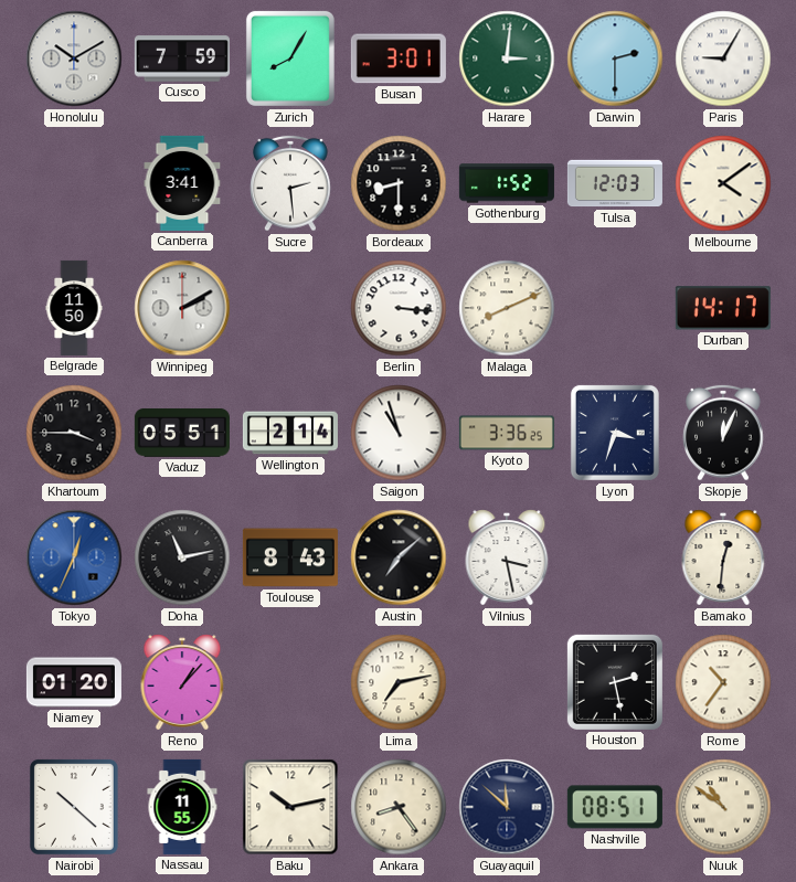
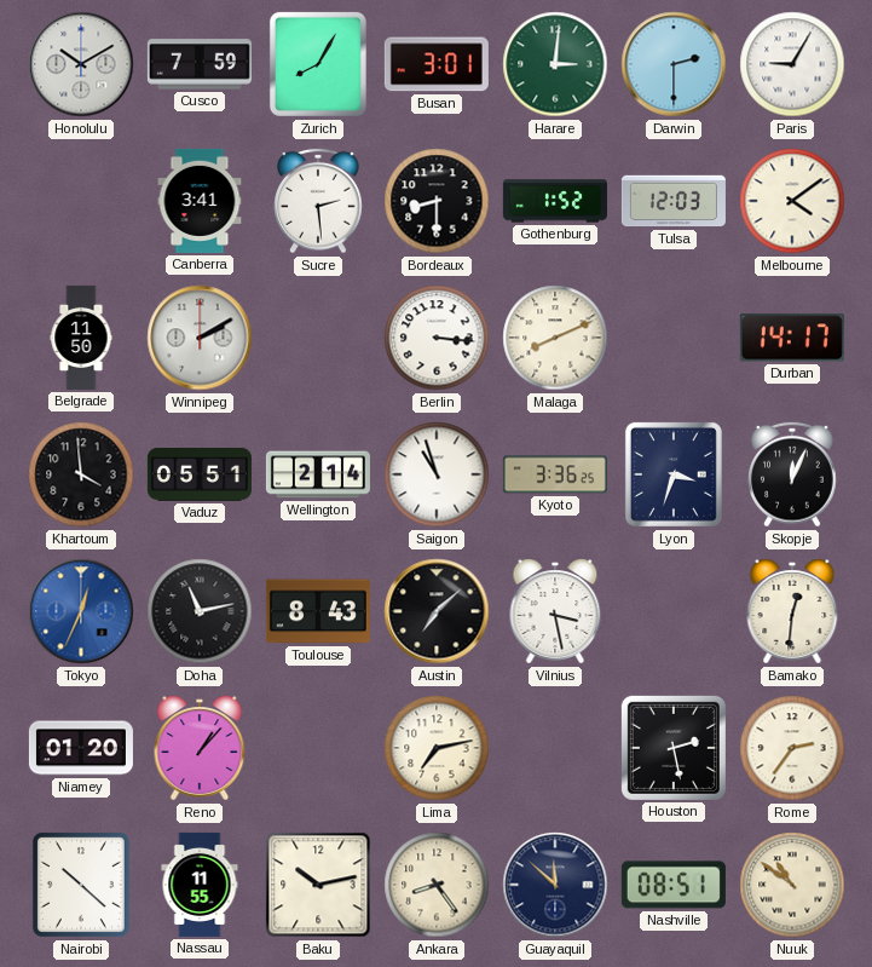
Khartoum: 3:45 -> 3:59
Rome: 10:36 -> 2:36
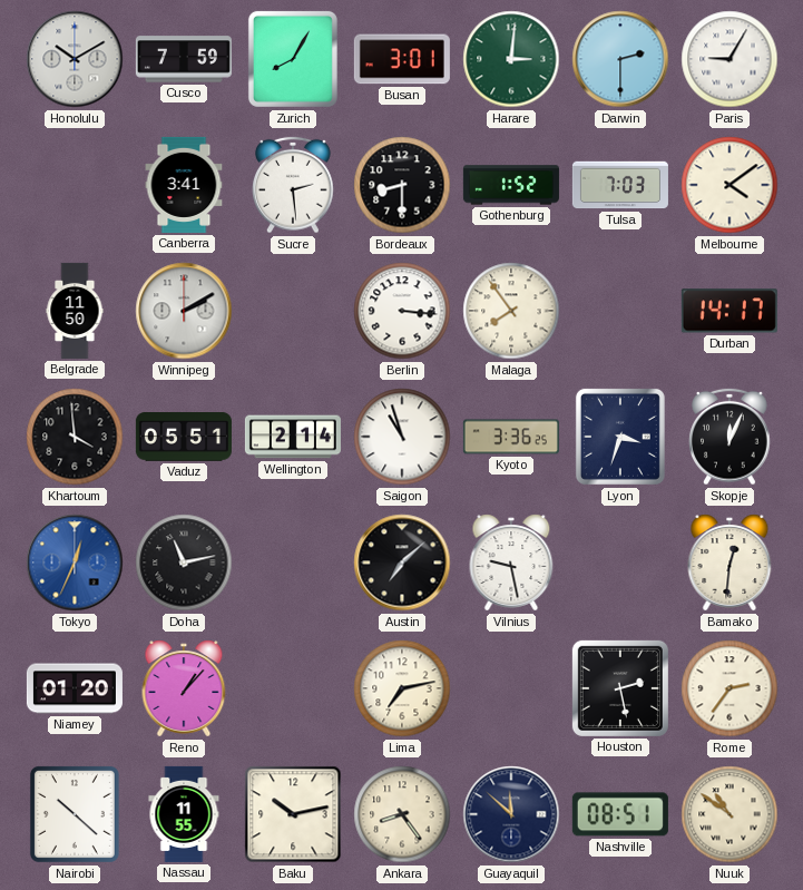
Tulsa: 12:03 -> 7:03
Malaga: 8:11 -> 7:54
Toulouse: 8:43 -> none
Vilnius: 3:28 -> 9:28
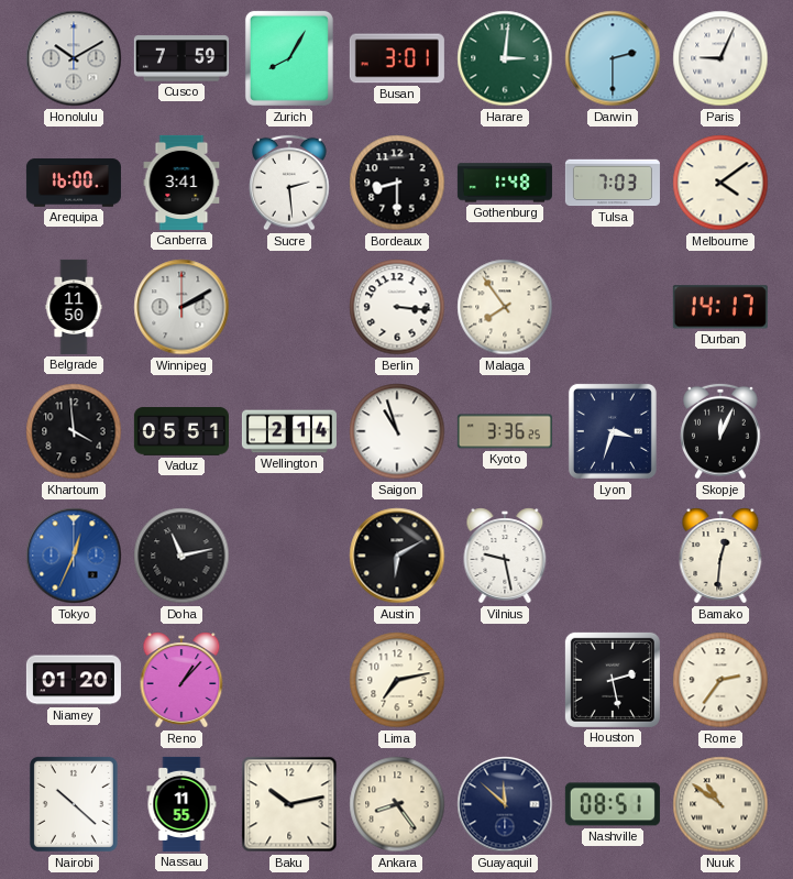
Paris: 9:05 -> 9:04
Arequipa: none -> 16:00
Gothenburg: 1:52 -> 1:48
Austin: 7:08 -> 6:10
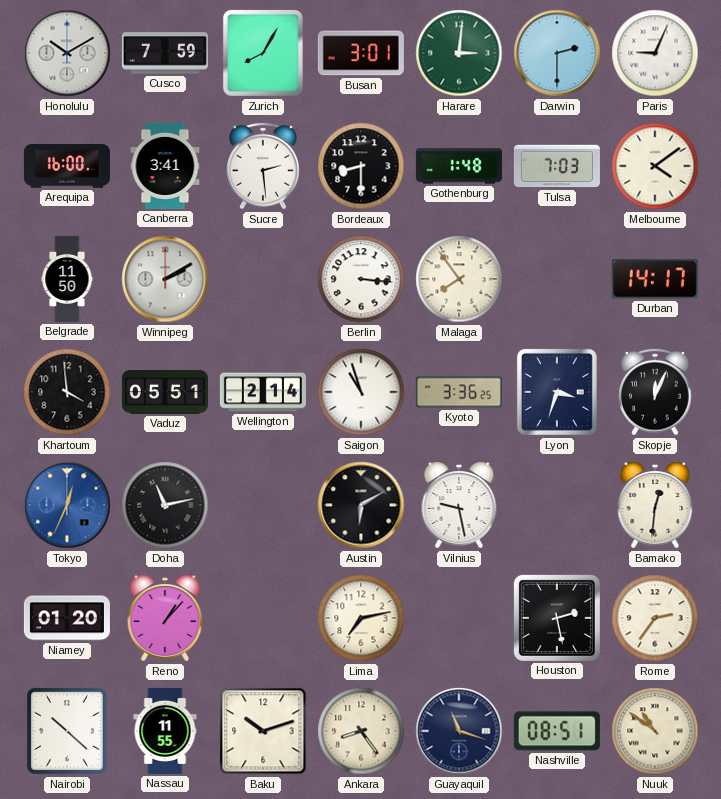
Baku: 10:13 -> 10:12
Guayaquil: 11:52 -> 11:18
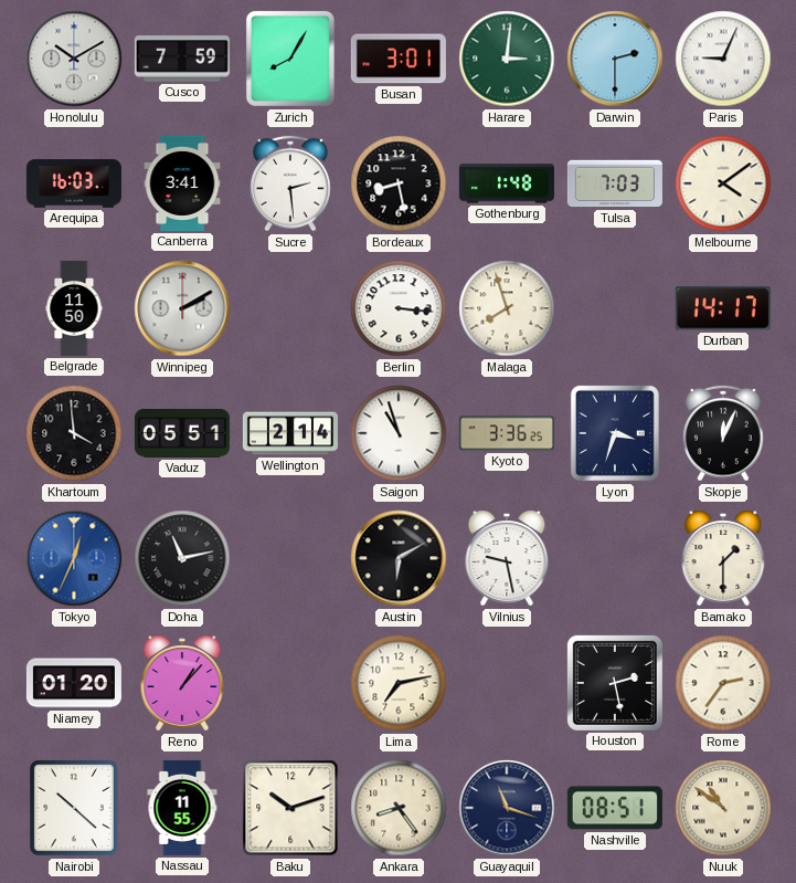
Arequipa: 16:00 -> 16:03
Bordeaux: 8:30 -> 8:28
Malaga: 7:54 -> 7:57
Bamako: 12:31 -> 1:30
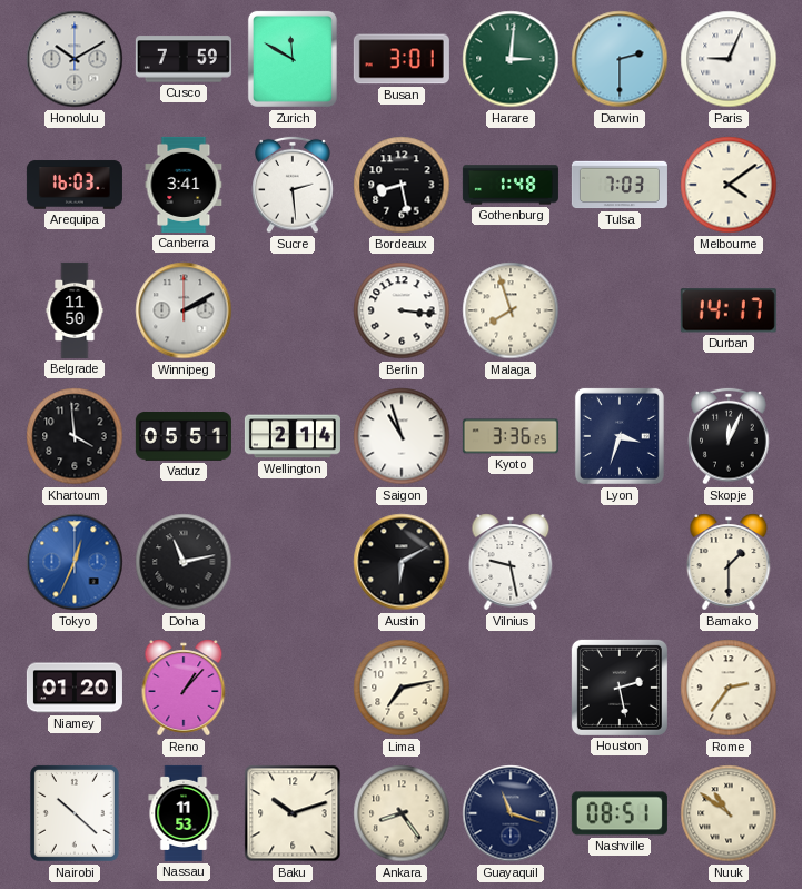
Zurich: 8:05 -> 11:50
Nassau: 11:55 -> 11:53
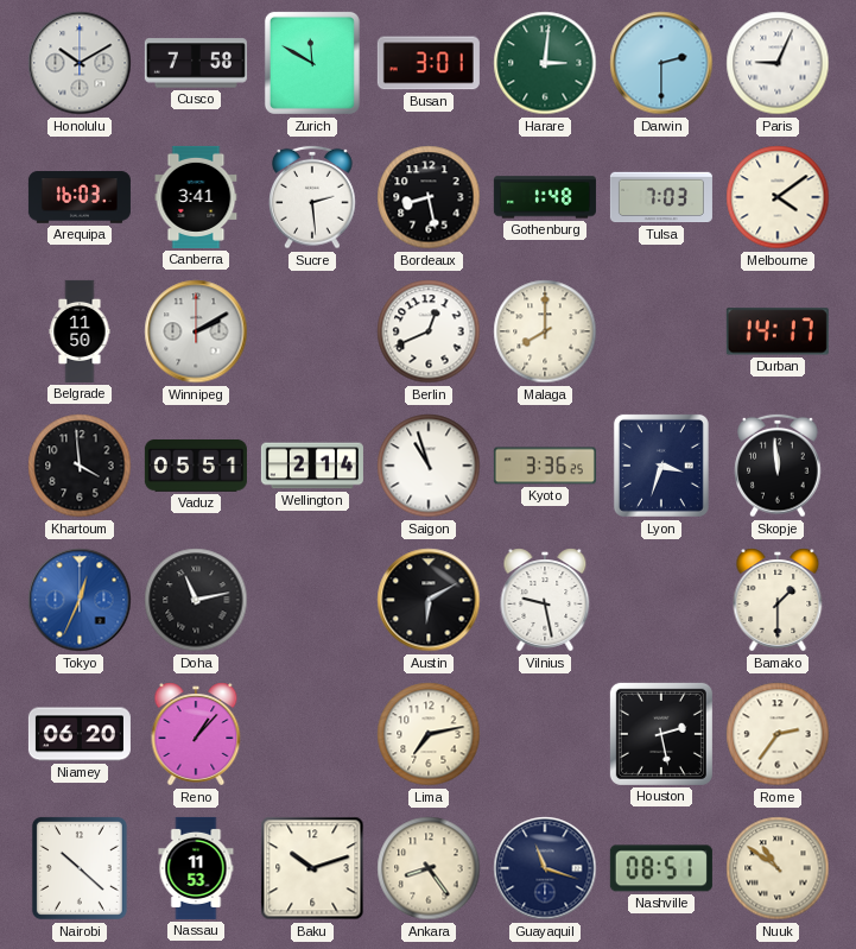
Cusco: 7:59 -> 7:58
Berlin: 3:16 -> 12:41
Malaga: 7:57 -> 8:00
Skopje: 12:04 -> 11:59
Niamey: 01:20 -> 06:20
